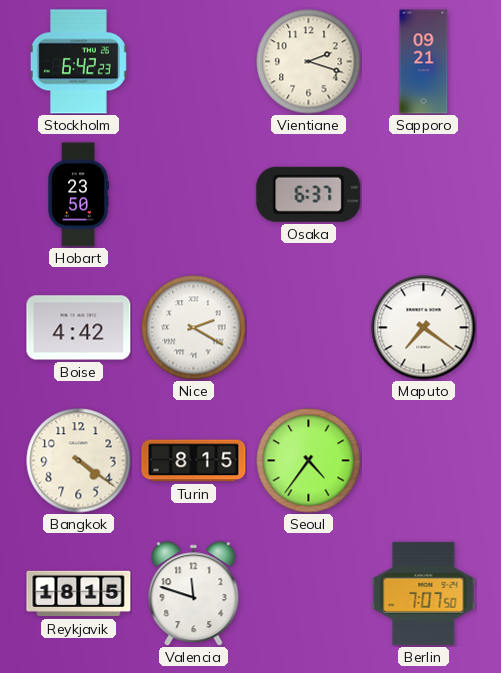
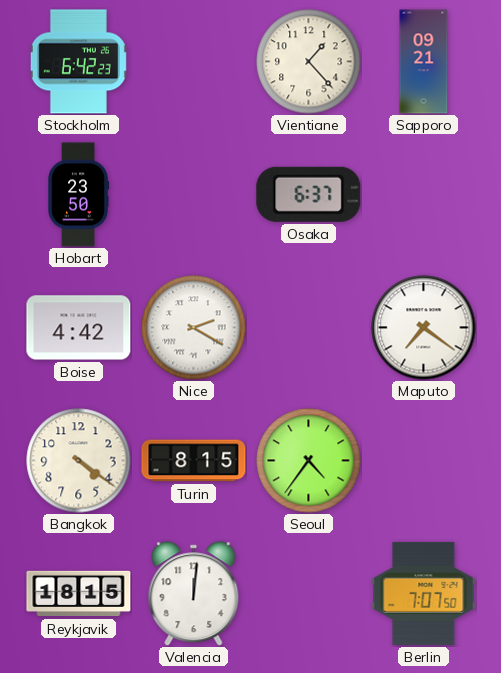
Vientiane: 2:18 -> 1:23
Valencia: 11:48 -> 12:01
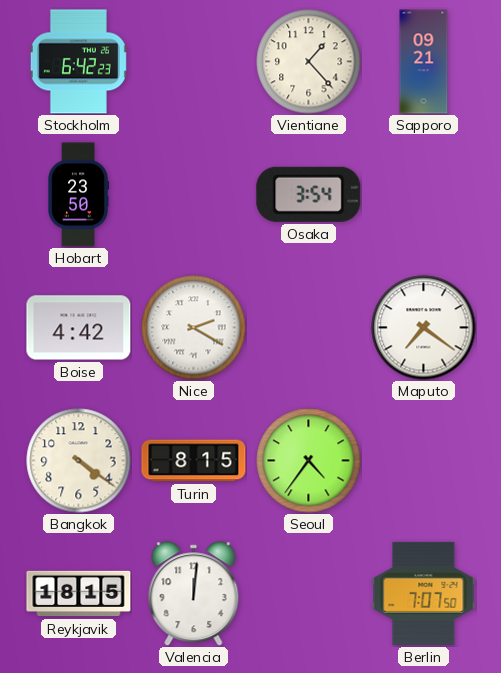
Osaka: 6:37 -> 3:54
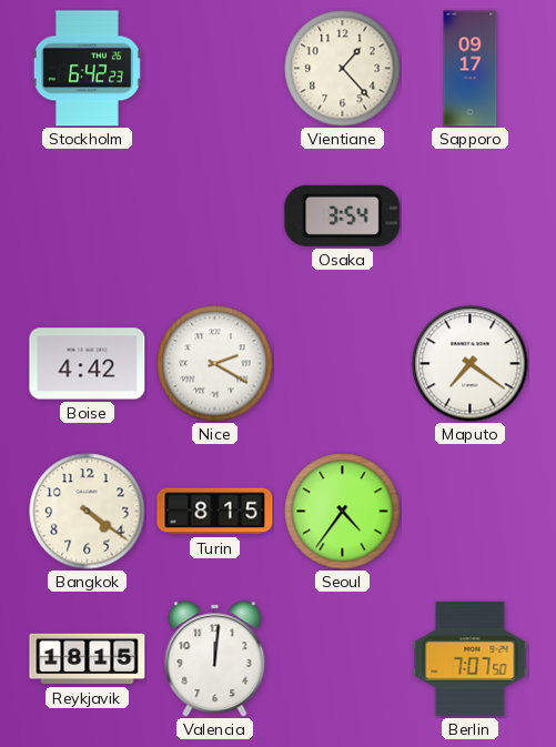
Sapporo: 09:21 -> 09:17
Hobart: 23:50 -> none
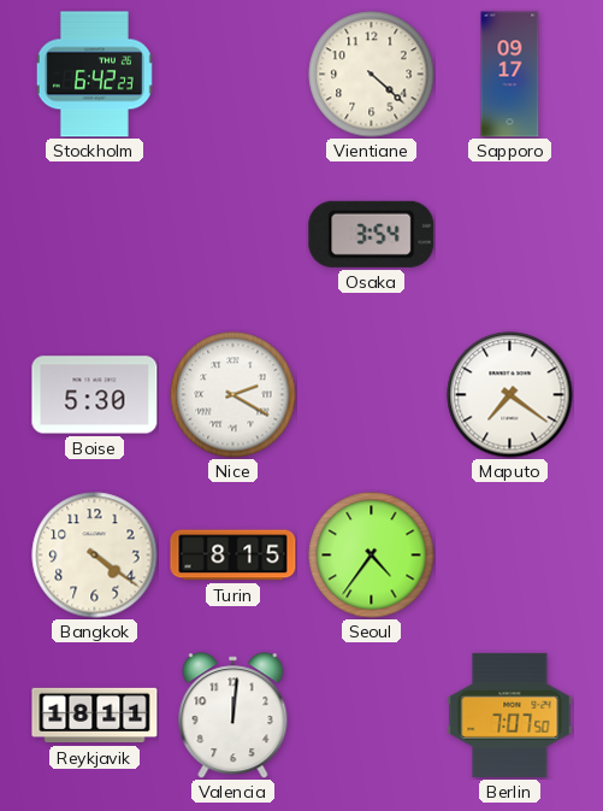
Vientiane: 1:23 -> 4:22
Boise: 4:42 -> 5:30
Reykjavik: 18:15 -> 18:11
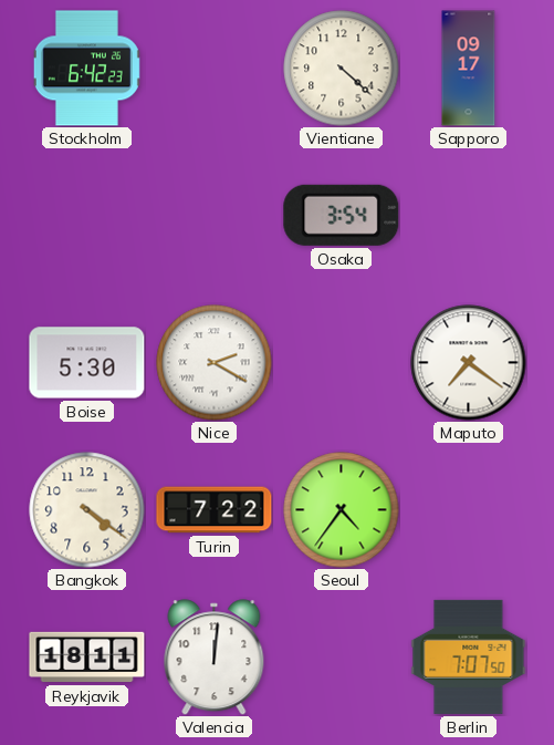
Turin: 8:15 -> 7:22
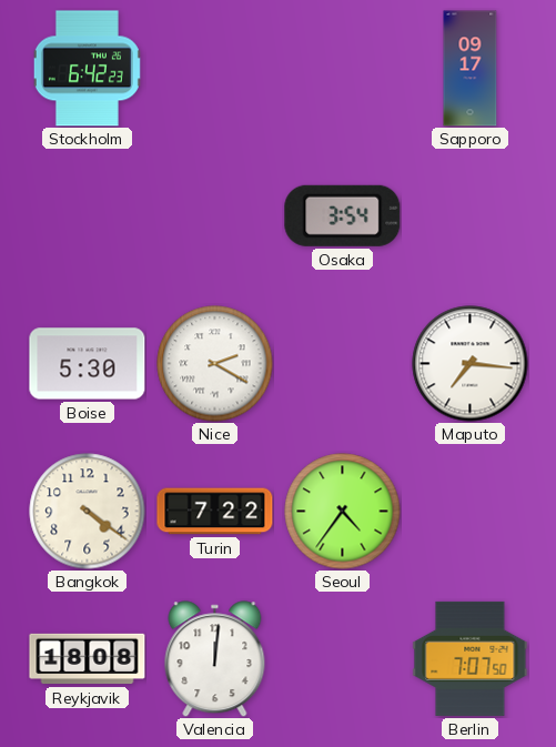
Vientiane: 4:22 -> none
Maputo: 7:21 -> 7:16
Reykjavik: 18:11 -> 18:08
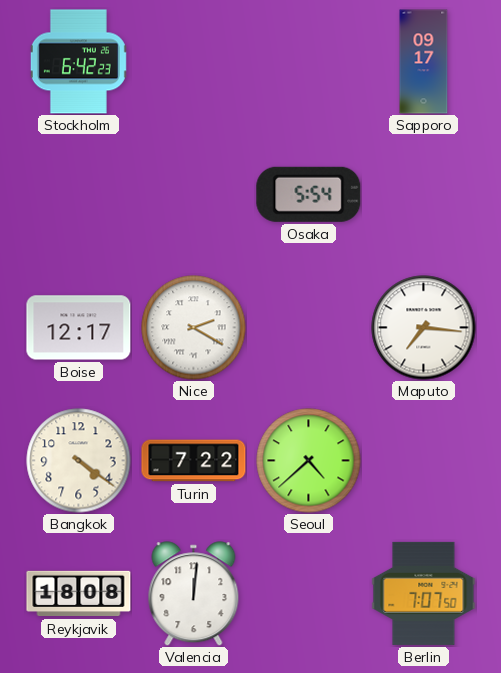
Osaka: 3:54 -> 5:54
Boise: 5:30 -> 12:17
Seoul: 4:36 -> 4:38
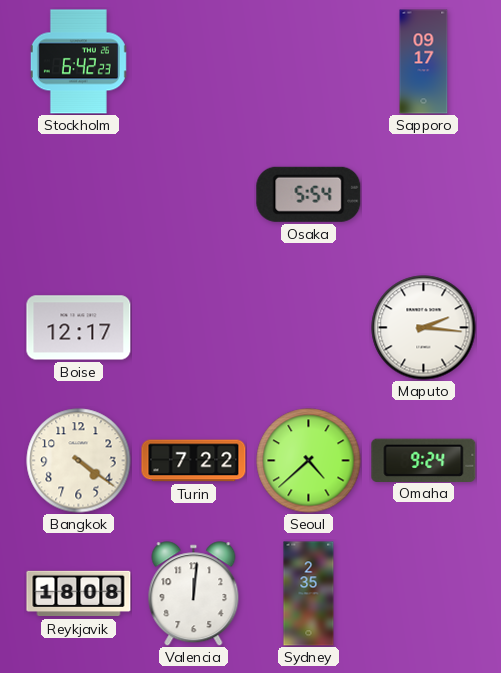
Nice: 2:20 -> none
Maputo: 7:16 -> 2:16
Omaha: none -> 9:24
Sydney: none -> 2:35
Berlin: 7:07 -> none
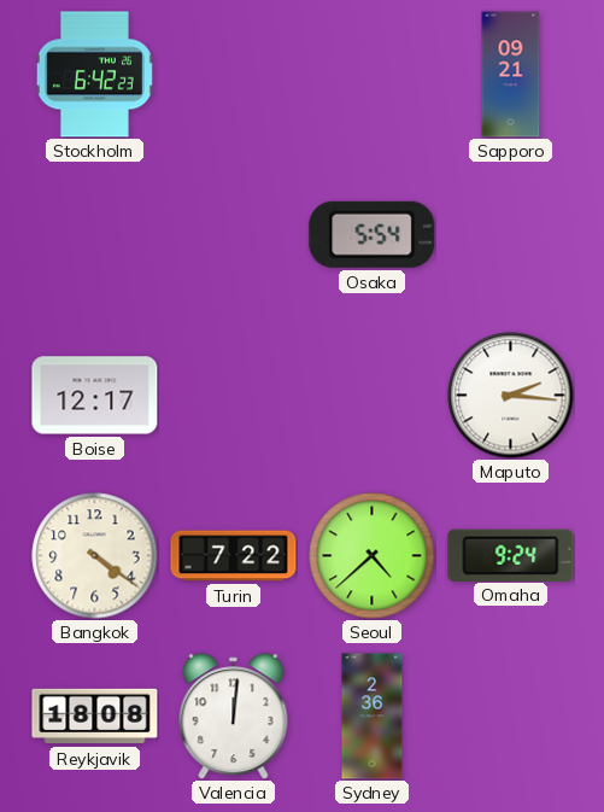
Sapporo: 09:17 -> 09:21
Sydney: 2:35 -> 2:36
